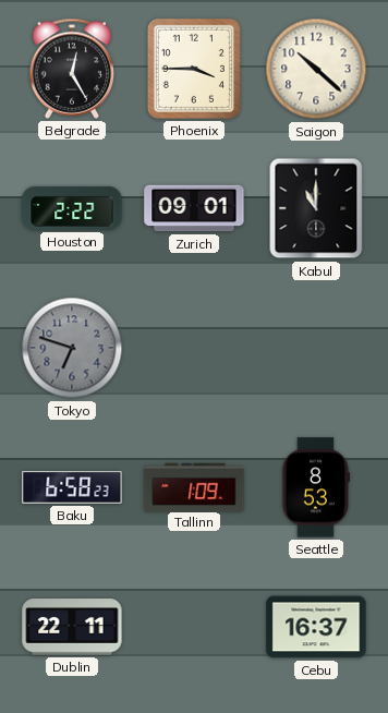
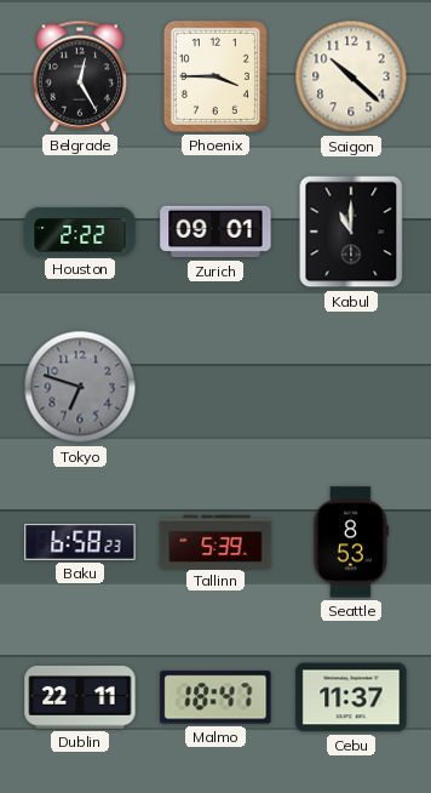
Tallinn: 1:09 -> 5:39
Malmo: none -> 18:47
Cebu: 16:37 -> 11:37
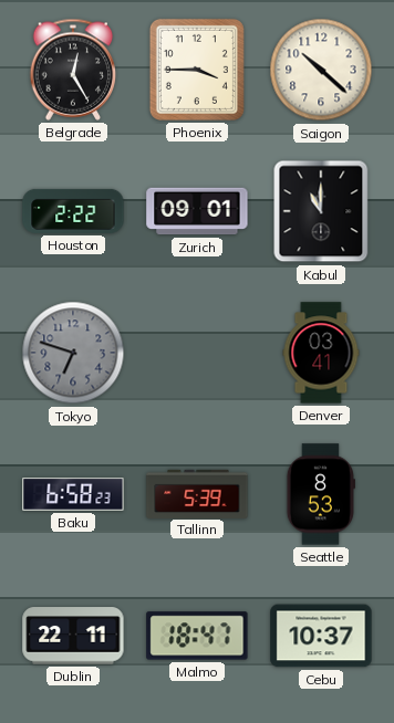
Denver: none -> 03:41
Cebu: 11:37 -> 10:37
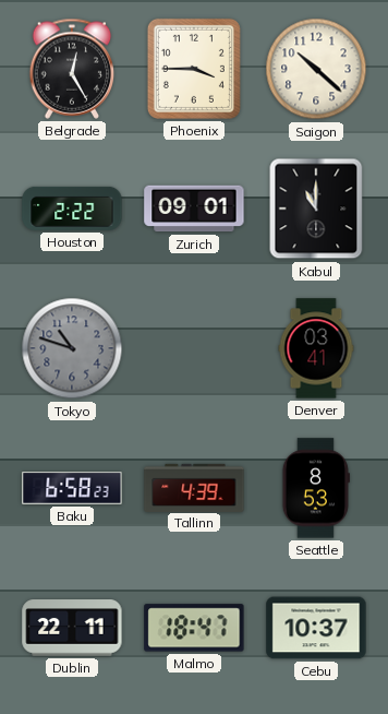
Tokyo: 6:48 -> 10:48
Tallinn: 5:39 -> 4:39
